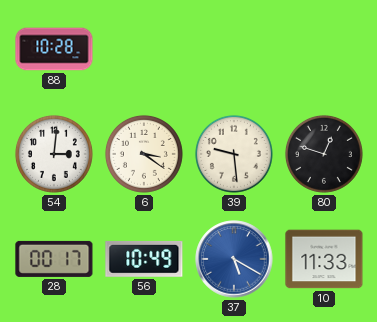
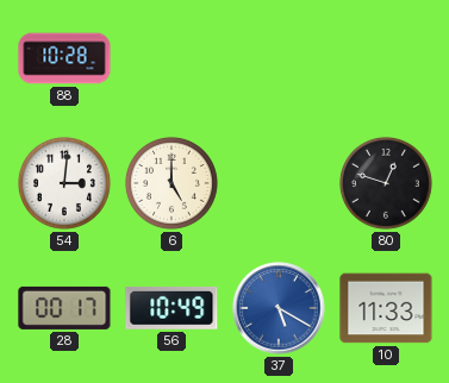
6: 3:21 -> 5:00
39: 9:29 -> none
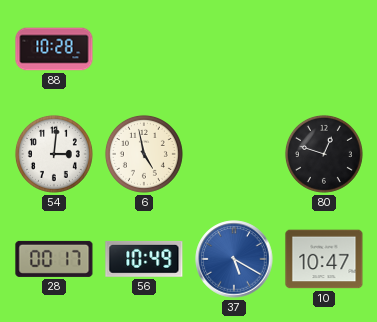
6: 5:00 -> 4:58
10: 11:33 -> 10:47
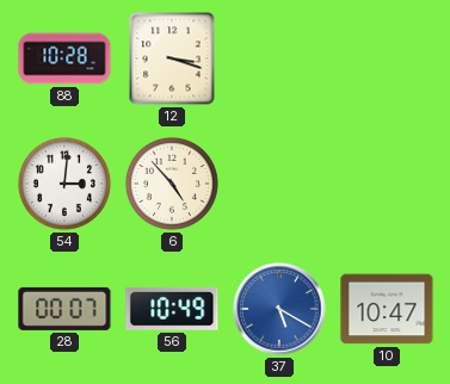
12: none -> 3:18
6: 4:58 -> 4:53
80: 12:48 -> none
28: 00:17 -> 00:07
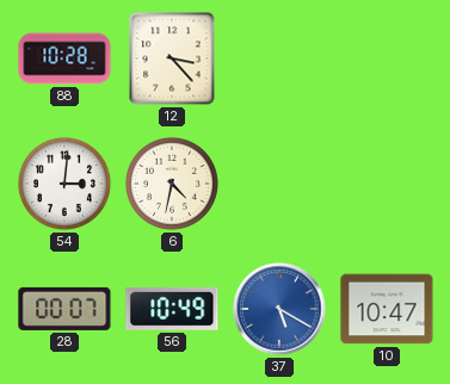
12: 3:18 -> 3:23
6: 4:53 -> 4:32
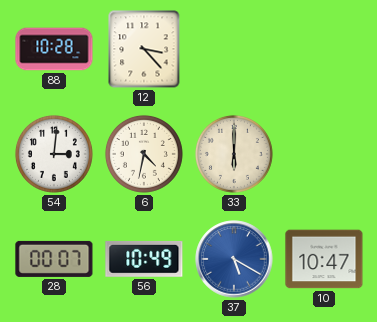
33: none -> 6:00
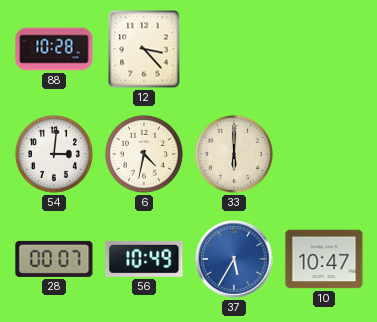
37: 5:20 -> 5:35
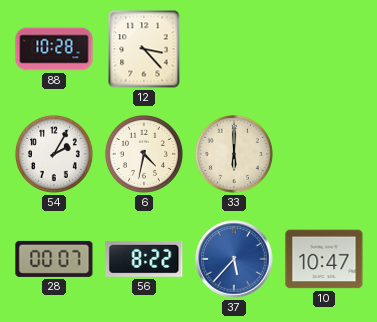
54: 3:01 -> 2:05
56: 10:49 -> 8:22
37: 5:35 -> 5:37
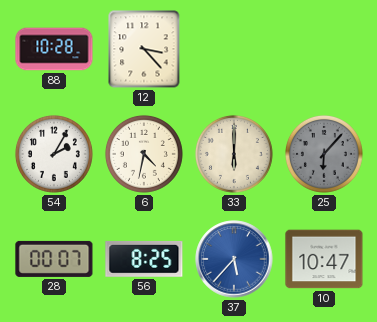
25: none -> 6:07
56: 8:22 -> 8:25
